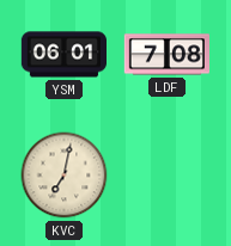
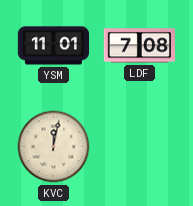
YSM: 06:01 -> 11:01
KVC: 7:02 -> 12:02
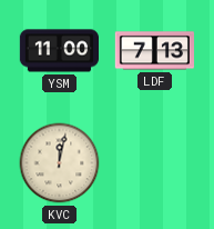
YSM: 11:01 -> 11:00
LDF: 7:08 -> 7:13
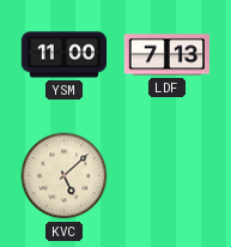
KVC: 12:02 -> 5:08
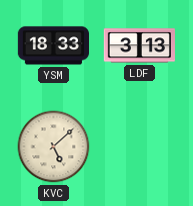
YSM: 11:00 -> 18:33
LDF: 7:13 -> 3:13
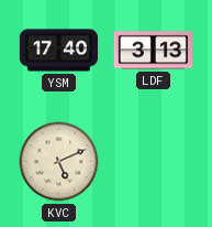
YSM: 18:33 -> 17:40
KVC: 5:08 -> 5:11
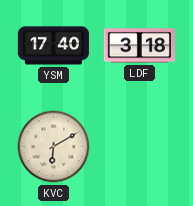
LDF: 3:13 -> 3:18
KVC: 5:11 -> 6:10
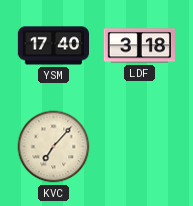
KVC: 6:10 -> 7:07
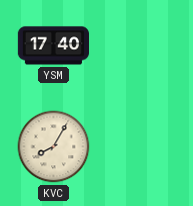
LDF: 3:18 -> none
KVC: 7:07 -> 8:05
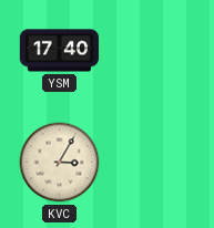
KVC: 8:05 -> 3:05
